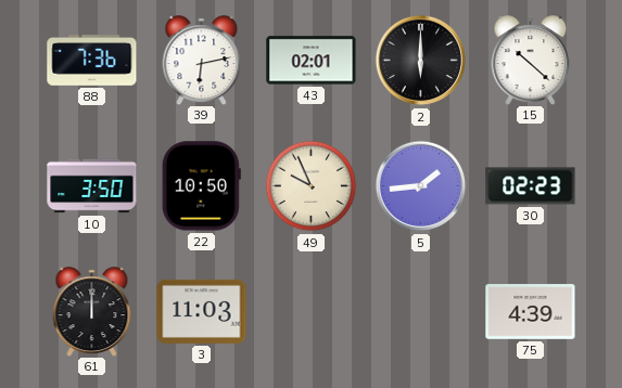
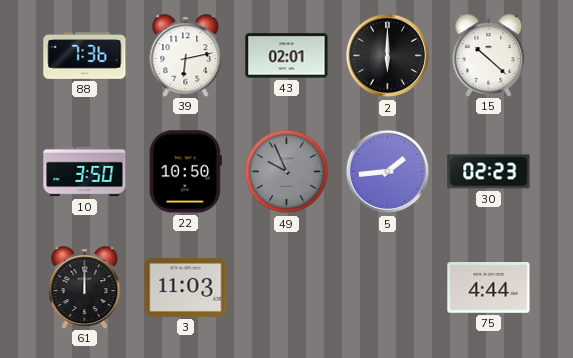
49 dial: cream -> grey
75: 4:39 -> 4:44
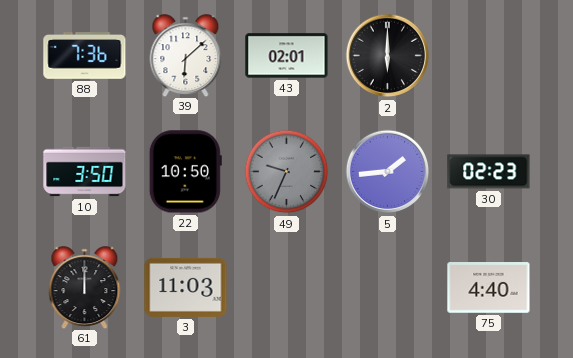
39: 6:13 -> 6:08
15: 10:22 -> none
49: 9:56 -> 9:34
75: 4:44 -> 4:40
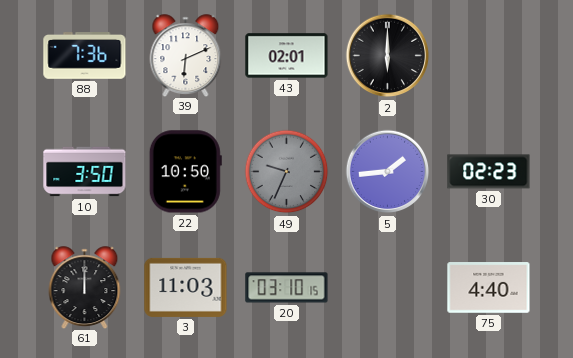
39: 6:08 -> 6:11
20: none -> 03:10
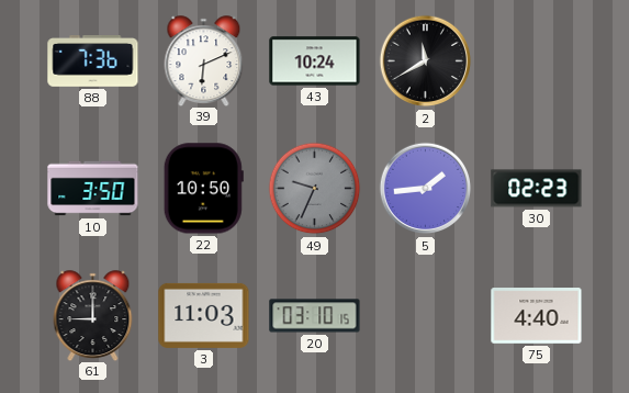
43: 02:01 -> 10:24
2: 6:00 -> 11:40
61: 12:00 -> 9:00
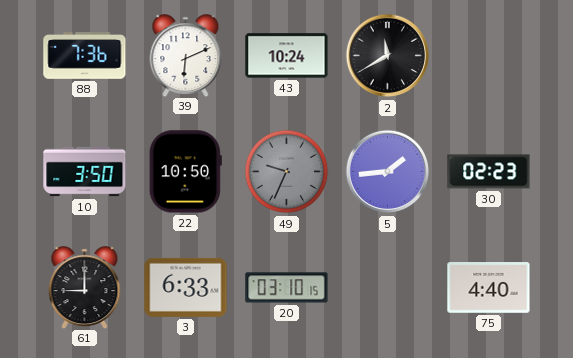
3: 11:03 -> 6:33
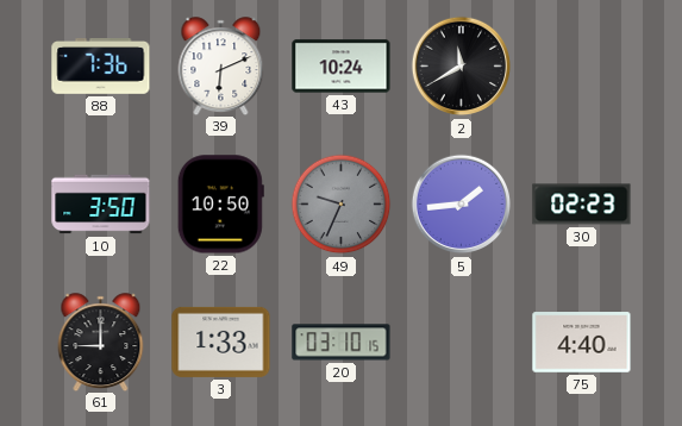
3: 6:33 -> 1:33
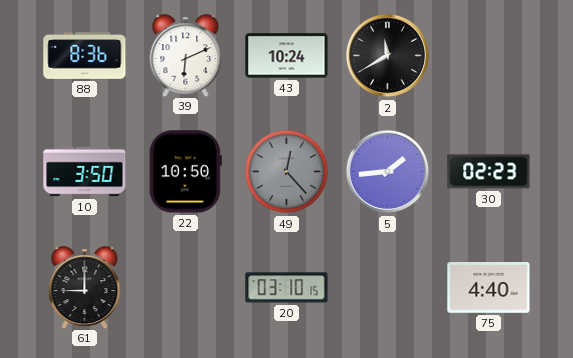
88: 7:36 -> 8:36
49: 9:34 -> 12:23
3: 1:33 -> none
